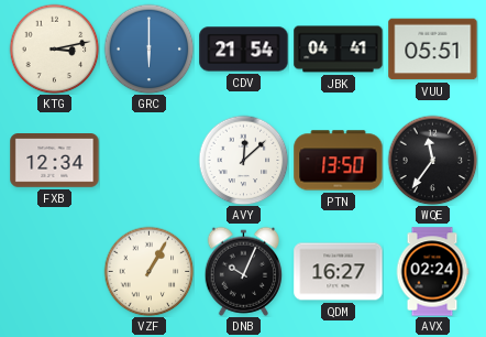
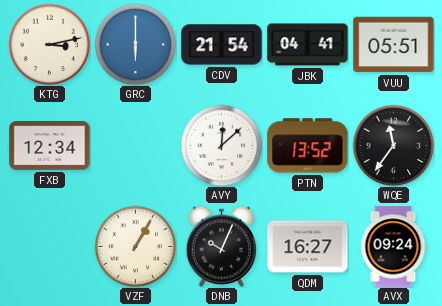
PTN: 13:50 -> 13:52
AVX: 02:24 -> 09:24
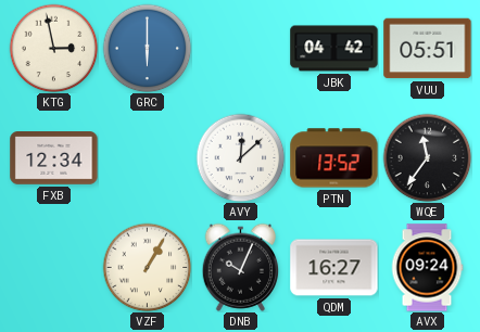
KTG: 3:13 -> 2:58
CDV: 21:54 -> none
JBK: 04:41 -> 04:42
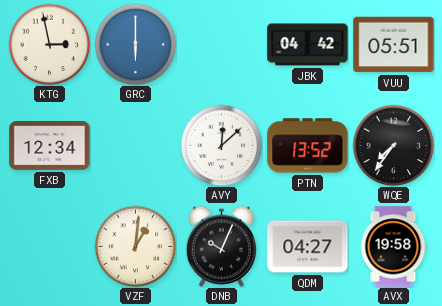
WQE: 11:36 -> 7:36
VZF: 1:05 -> 1:01
QDM: 16:27 -> 04:27
AVX: 09:24 -> 19:58
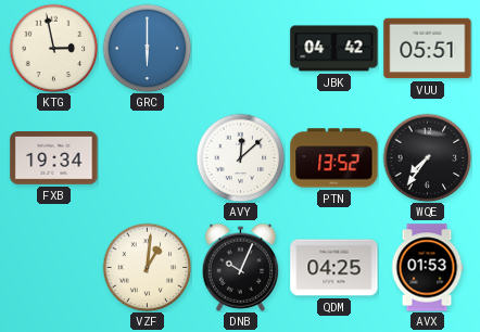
FXB: 12:34 -> 19:34
QDM: 04:27 -> 04:25
AVX: 19:58 -> 01:53
